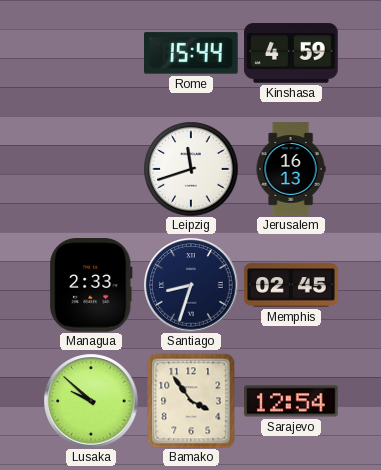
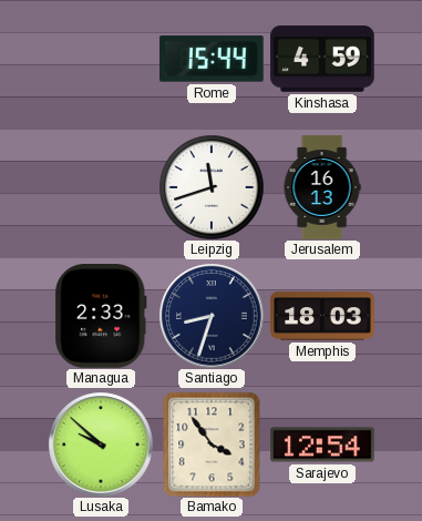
Memphis: 02:45 -> 18:03
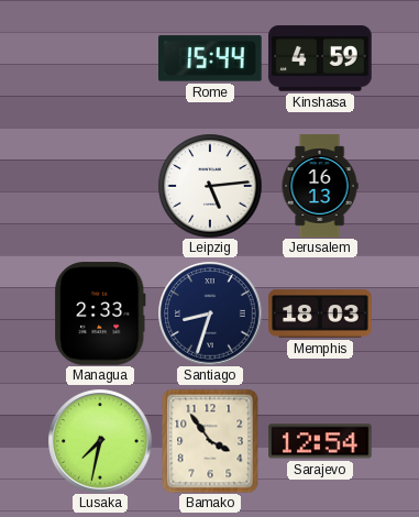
Leipzig: 11:42 -> 5:14
Lusaka: 9:52 -> 7:32
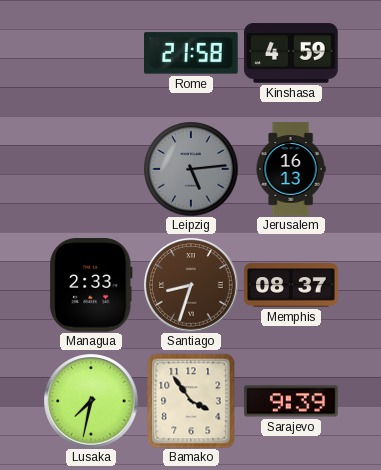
Rome: 15:44 -> 21:58
Leipzig dial: white -> grey
Santiago dial: navy -> brown
Memphis: 18:03 -> 08:37
Sarajevo: 12:54 -> 9:39
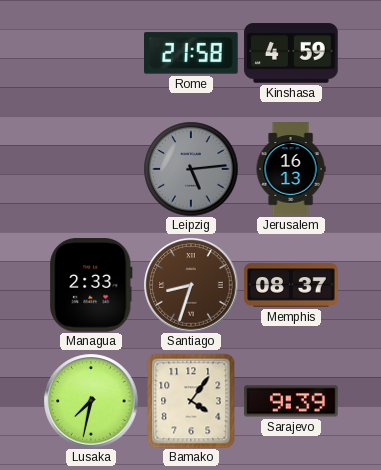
Bamako: 3:54 -> 4:06
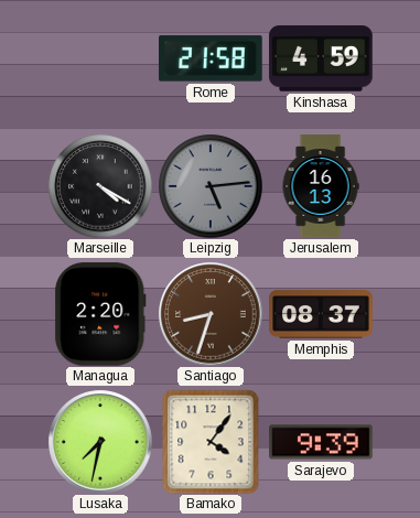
Marseille: none -> 4:20
Managua: 2:33 -> 2:20
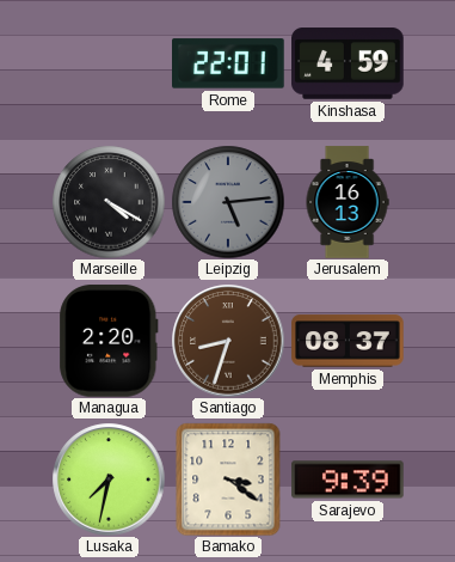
Rome: 21:58 -> 22:01
Bamako: 4:06 -> 3:21
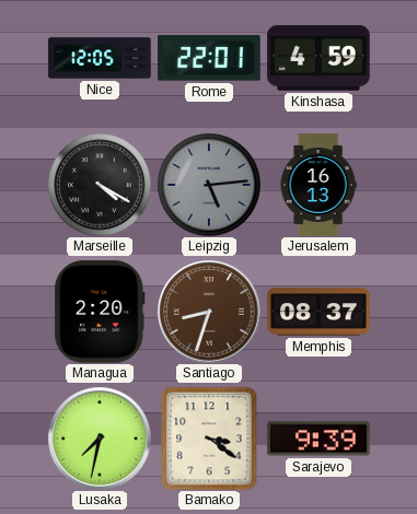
Nice: none -> 12:05
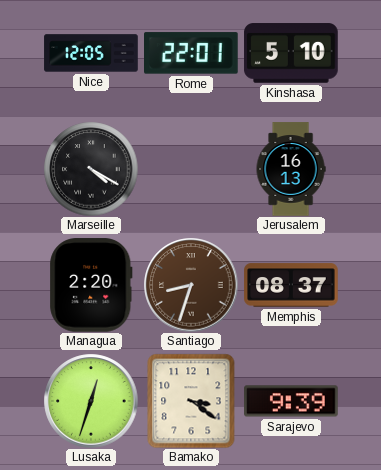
Kinshasa: 4:59 -> 5:10
Leipzig: 5:14 -> none
Lusaka: 7:32 -> 12:33
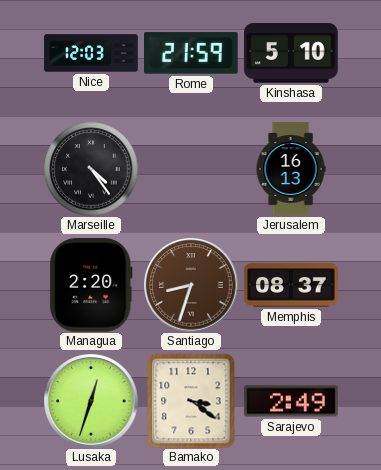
Nice: 12:05 -> 12:03
Rome: 22:01 -> 21:59
Marseille: 4:20 -> 4:24
Sarajevo: 9:39 -> 2:49
